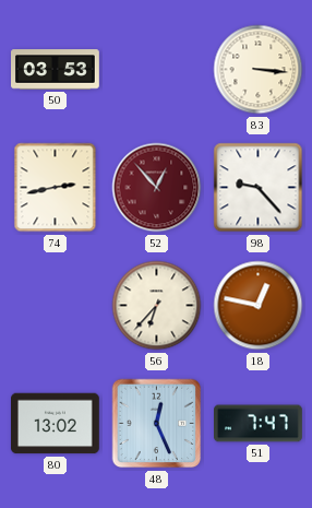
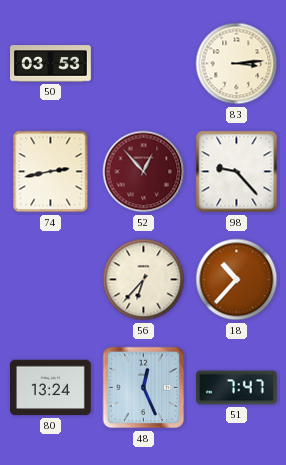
83: 3:16 -> 3:14
18: 12:47 -> 10:37
80: 13:02 -> 13:24
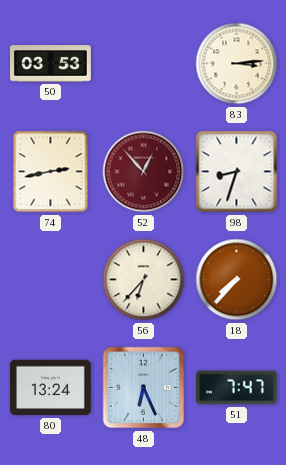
98: 9:23 -> 8:33
18: 10:37 -> 7:37
48: 12:26 -> 6:26
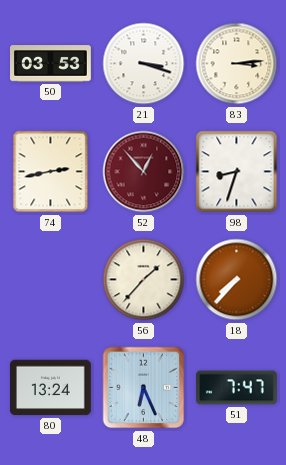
21: none -> 3:18
56: 6:37 -> 1:37
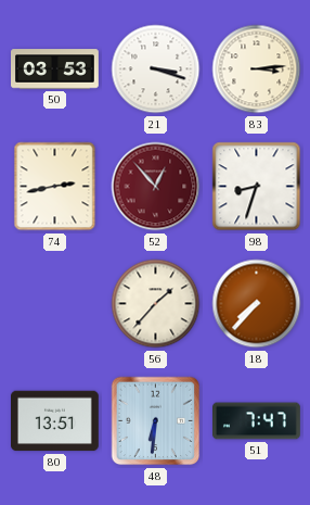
80: 13:24 -> 13:51
48: 6:26 -> 6:31
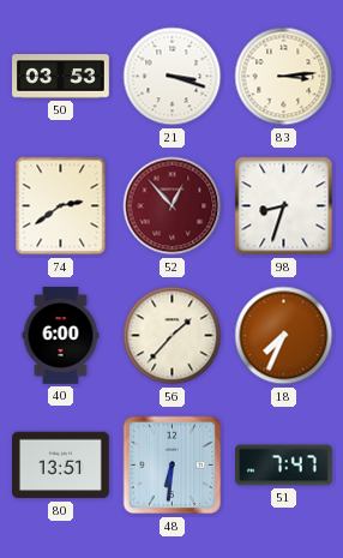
74: 2:43 -> 2:39
40: none -> 6:00
18: 7:37 -> 7:34
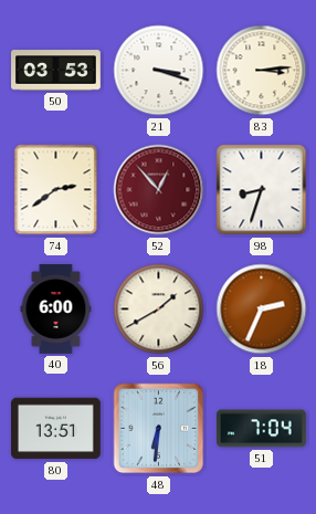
56: 1:37 -> 1:40
18: 7:34 -> 2:34
51: 7:47 -> 7:04
